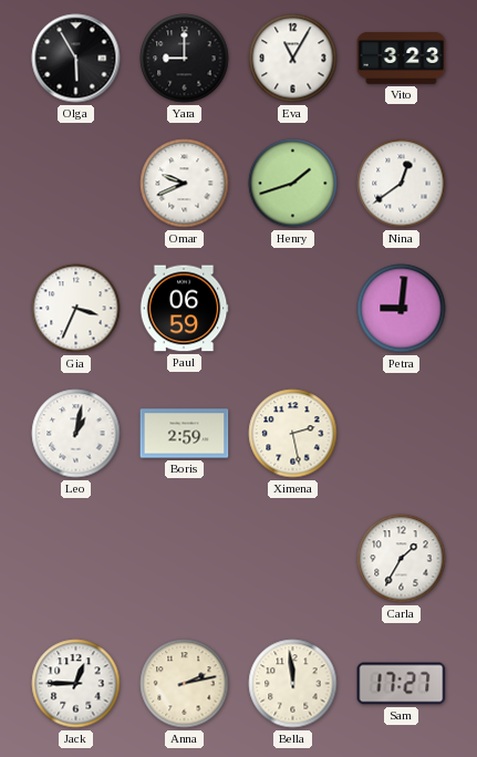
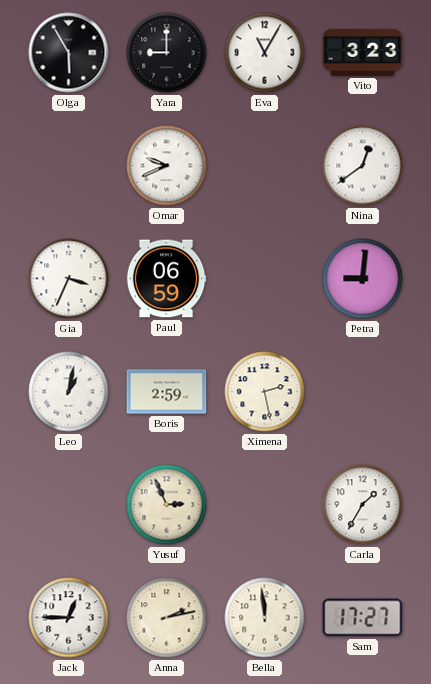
Henry: 1:42 -> none
Yusuf: none -> 2:56
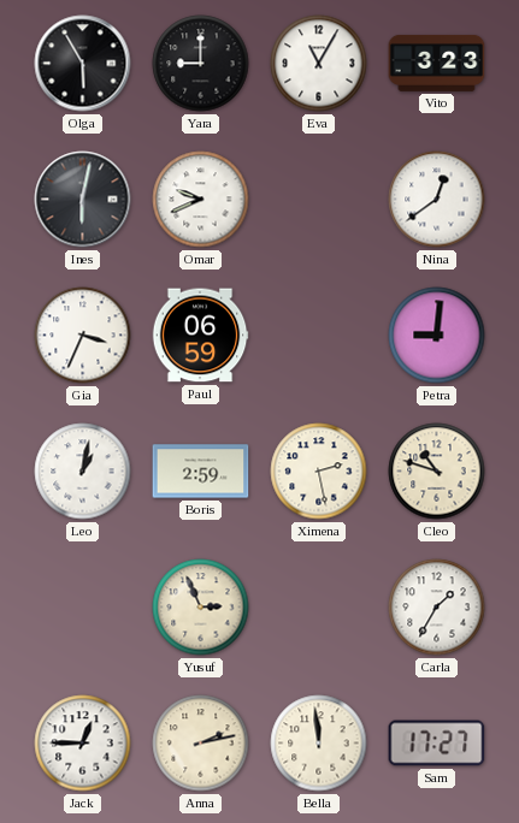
Ines: none -> 6:02
Cleo: none -> 10:48
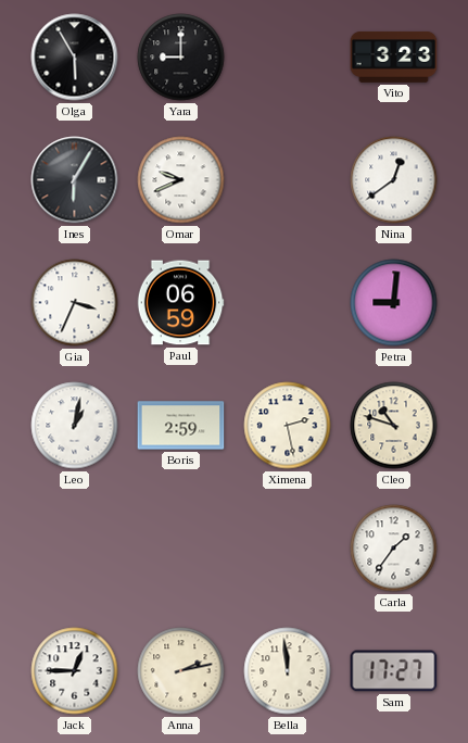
Eva: 11:05 -> none
Ines: 6:02 -> 6:05
Yusuf: 2:56 -> none
Carla: 1:35 -> 1:36
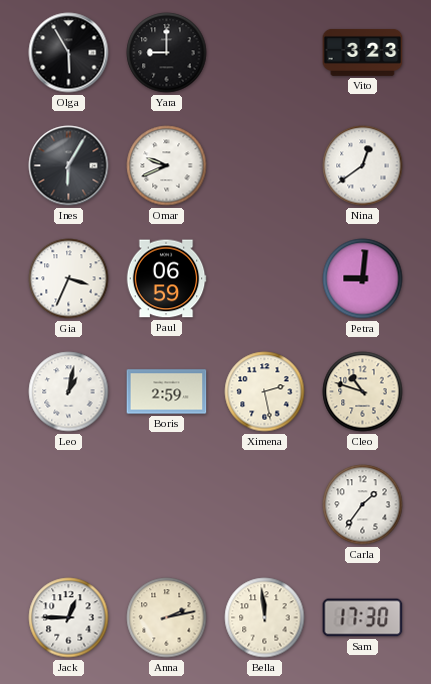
Sam: 17:27 -> 17:30
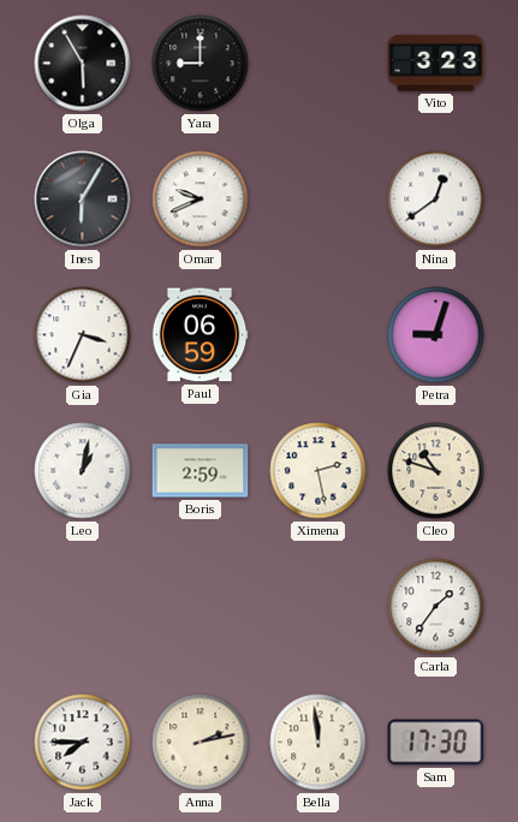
Petra: 9:01 -> 9:03
Jack: 12:45 -> 7:45
